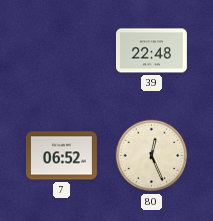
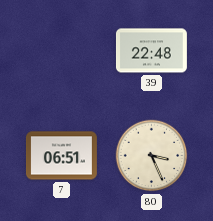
7: 06:52 -> 06:51
80: 12:26 -> 3:26
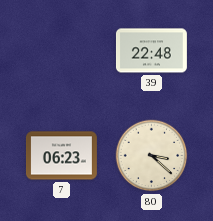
7: 06:51 -> 06:23
80: 3:26 -> 3:22
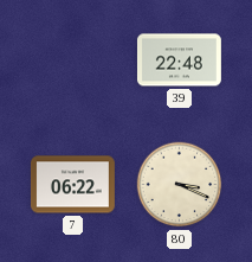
7: 06:23 -> 06:22
80: 3:22 -> 3:19
